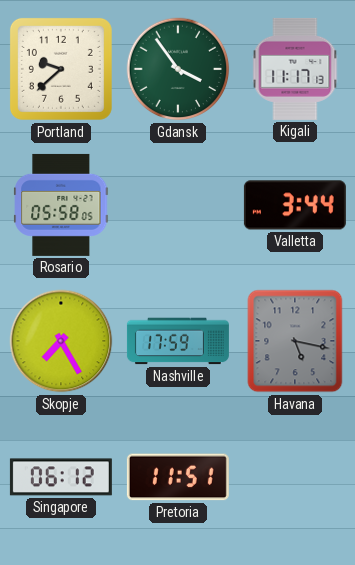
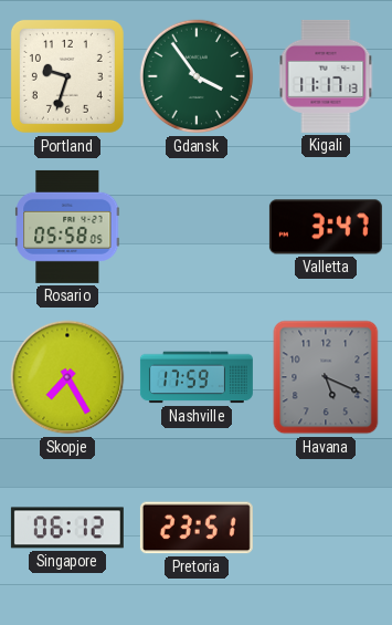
Portland: 9:38 -> 9:33
Valletta: 3:44 -> 3:47
Havana: 5:17 -> 5:19
Pretoria: 11:51 -> 23:51
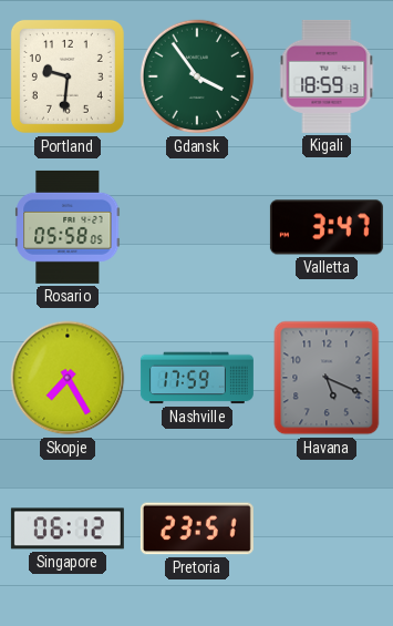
Portland: 9:33 -> 9:31
Kigali: 11:17 -> 18:59
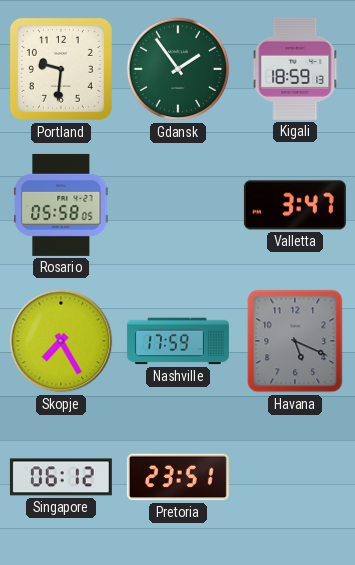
Gdansk: 3:54 -> 1:54
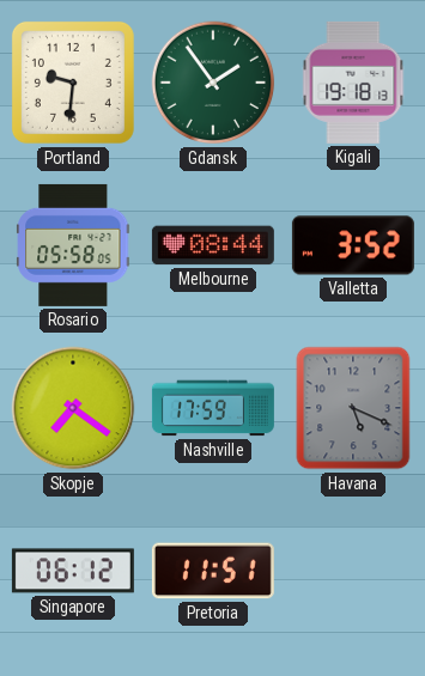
Kigali: 18:59 -> 19:18
Melbourne: none -> 08:44
Valletta: 3:47 -> 3:52
Skopje: 7:25 -> 7:21
Pretoria: 23:51 -> 11:51
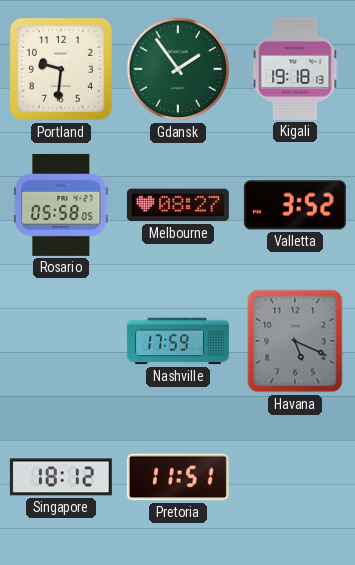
Melbourne: 08:44 -> 08:27
Skopje: 7:21 -> none
Singapore: 06:12 -> 18:12
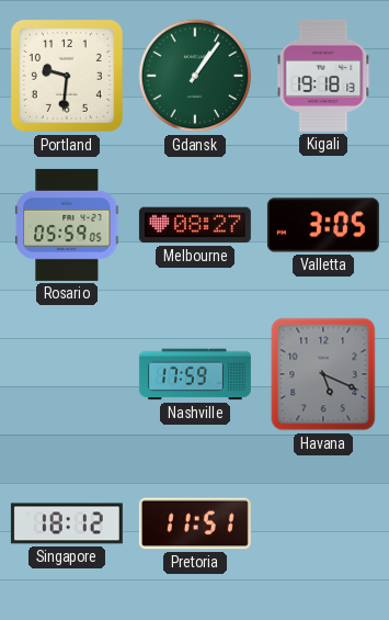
Gdansk: 1:54 -> 1:06
Rosario: 05:58 -> 05:59
Valletta: 3:52 -> 3:05
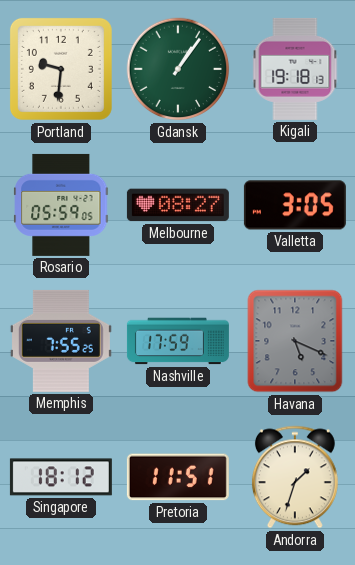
Memphis: none -> 7:55
Andorra: none -> 1:33
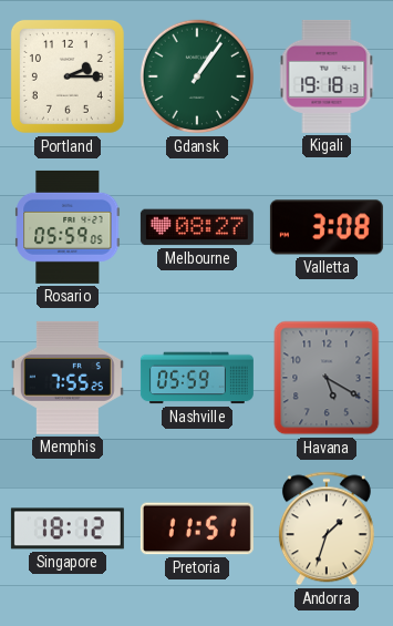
Portland: 9:31 -> 2:15
Valletta: 3:05 -> 3:08
Nashville: 17:59 -> 05:59
Havana: 5:19 -> 5:20
